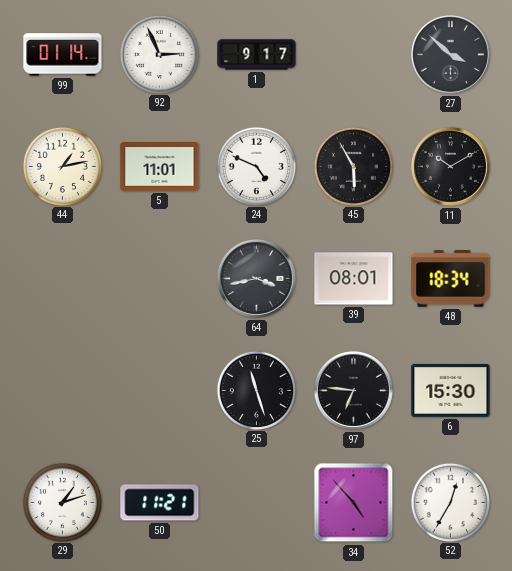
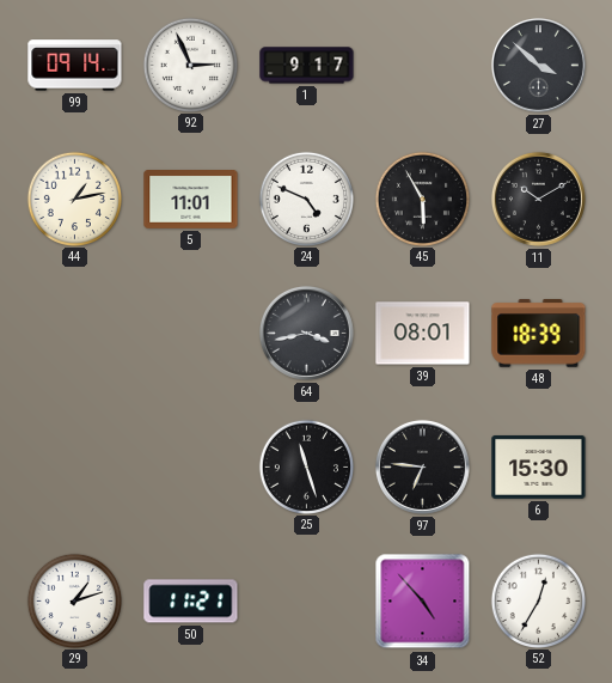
99: 01:14 -> 09:14
48: 18:34 -> 18:39
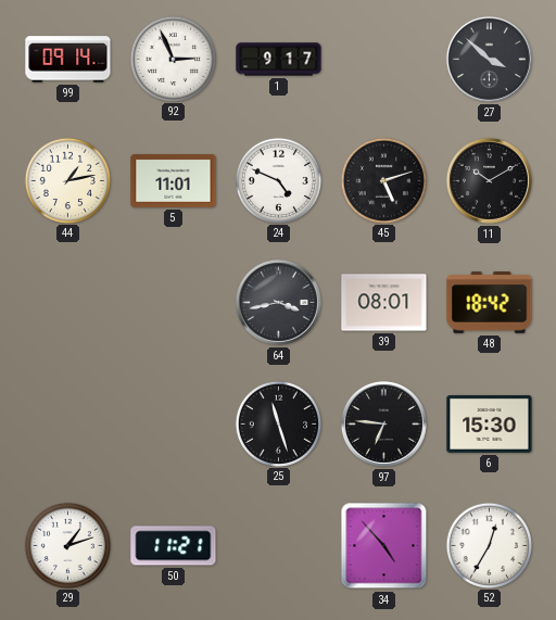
45: 5:55 -> 5:12
48: 18:39 -> 18:42
